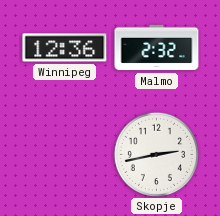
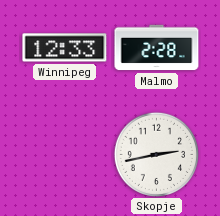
Winnipeg: 12:36 -> 12:33
Malmo: 2:32 -> 2:28
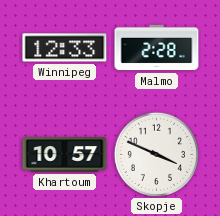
Khartoum: none -> 10:57
Skopje: 2:43 -> 3:49
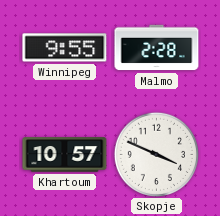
Winnipeg: 12:33 -> 9:55
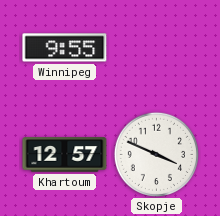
Malmo: 2:28 -> none
Khartoum: 10:57 -> 12:57
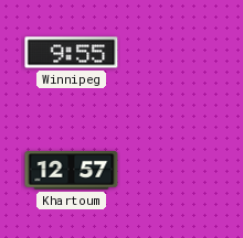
Skopje: 3:49 -> none
